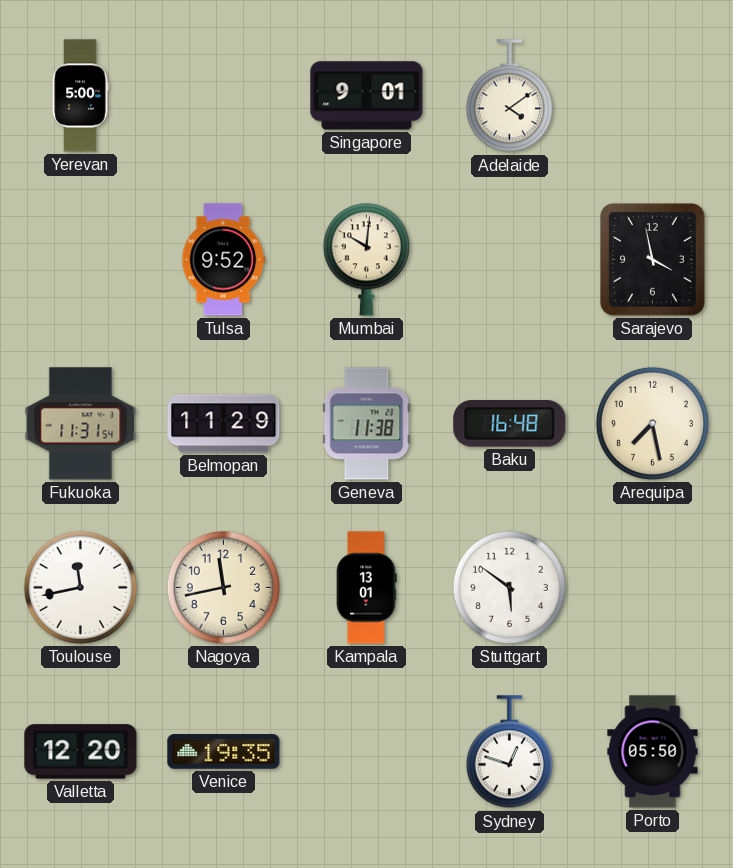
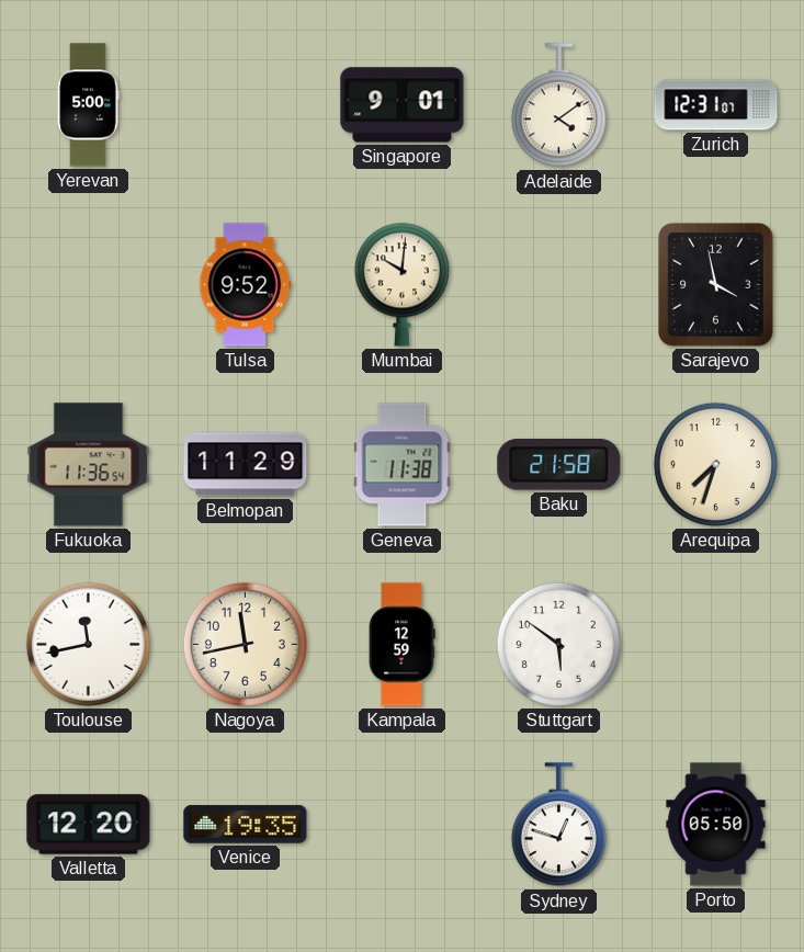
Zurich: none -> 12:31
Fukuoka: 11:31 -> 11:36
Baku: 16:48 -> 21:58
Arequipa: 7:28 -> 7:33
Kampala: 13:01 -> 12:59
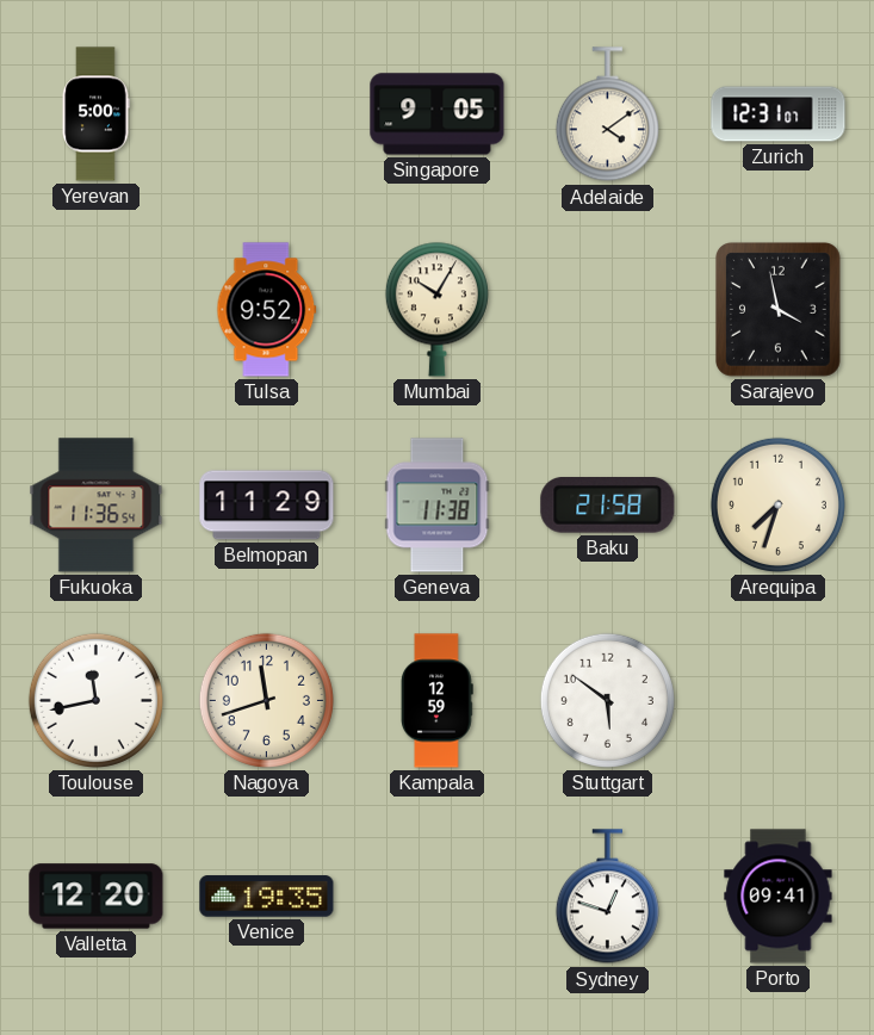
Singapore: 9:01 -> 9:05
Mumbai: 10:01 -> 10:05
Nagoya: 11:43 -> 11:42
Porto: 05:50 -> 09:41
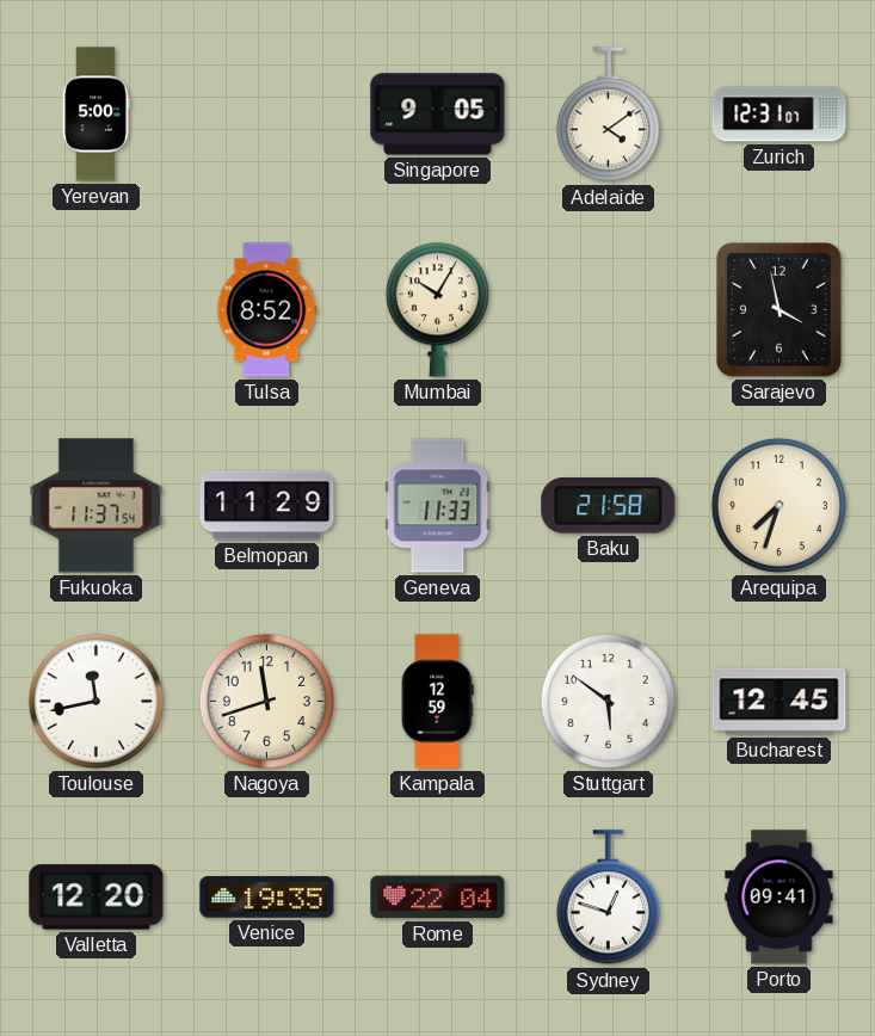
Tulsa: 9:52 -> 8:52
Fukuoka: 11:36 -> 11:37
Geneva: 11:38 -> 11:33
Bucharest: none -> 12:45
Rome: none -> 22:04
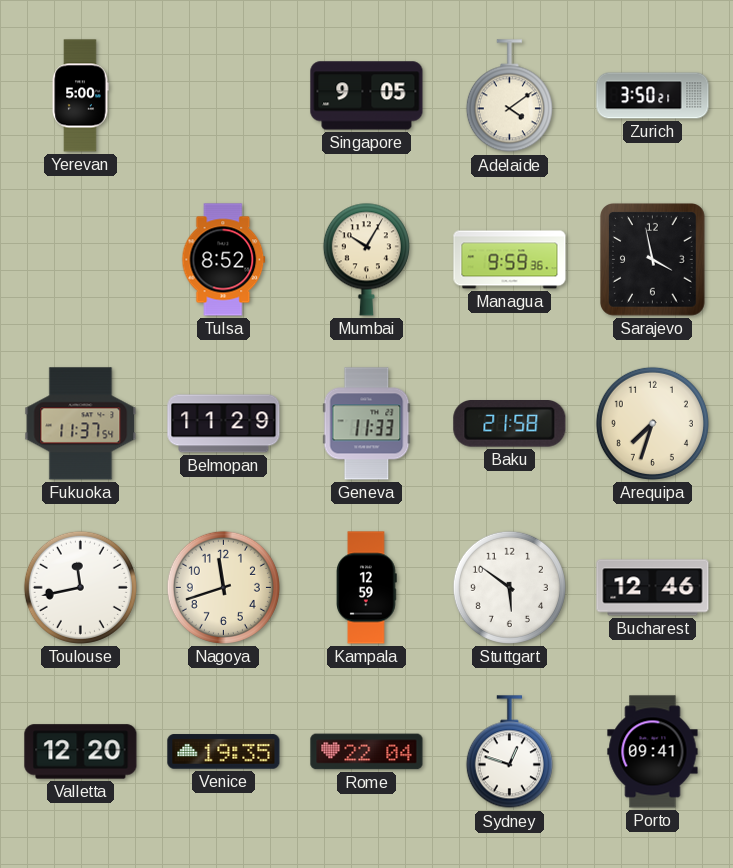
Zurich: 12:31 -> 3:50
Managua: none -> 9:59
Bucharest: 12:45 -> 12:46
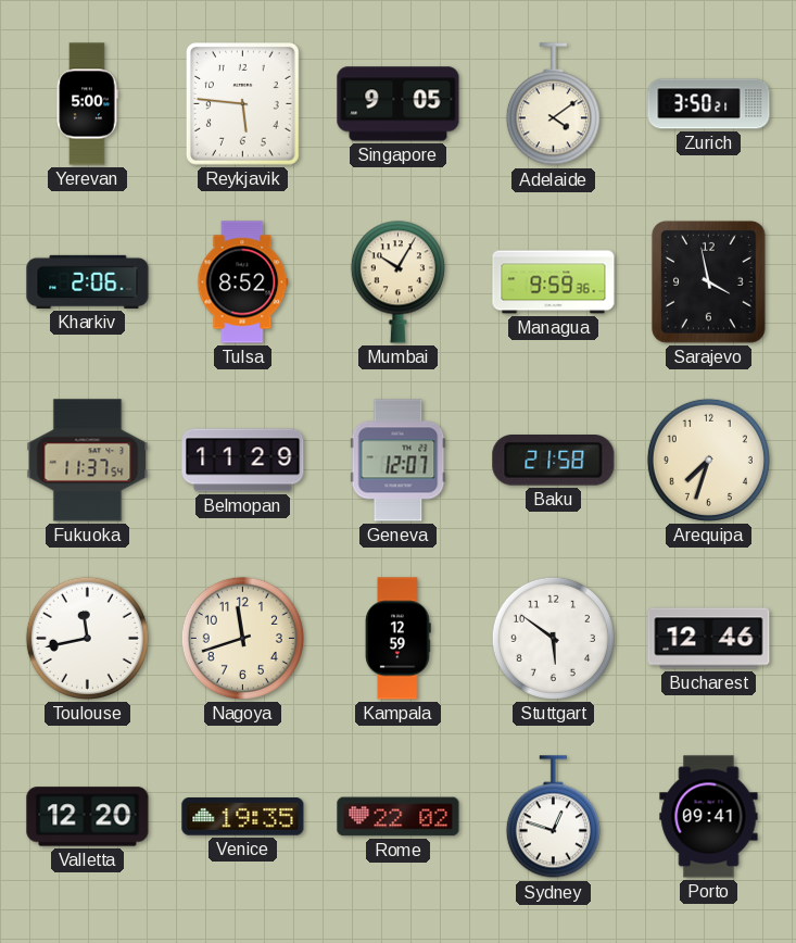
Reykjavik: none -> 5:46
Kharkiv: none -> 2:06
Geneva: 11:33 -> 12:07
Rome: 22:04 -> 22:02
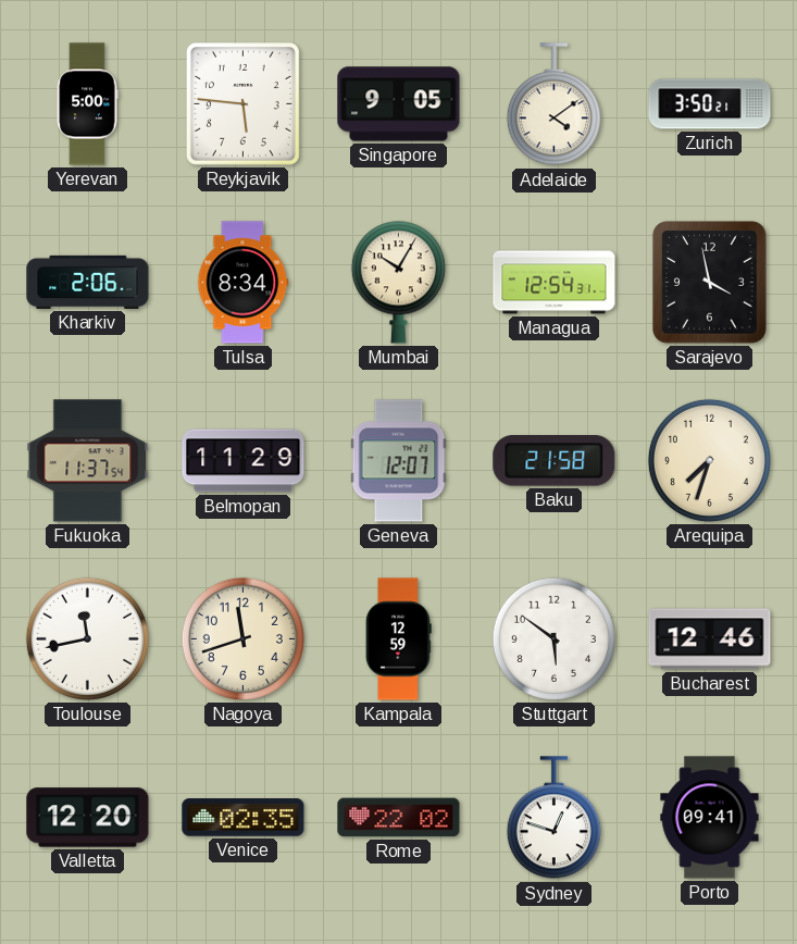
Tulsa: 8:52 -> 8:34
Managua: 9:59 -> 12:54
Venice: 19:35 -> 02:35
